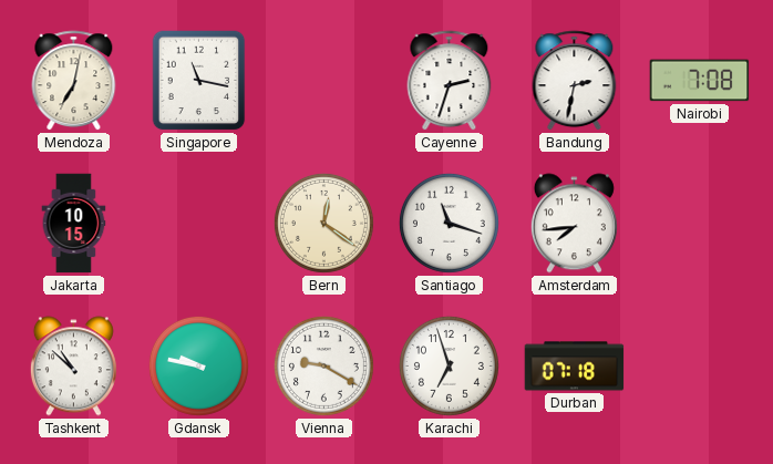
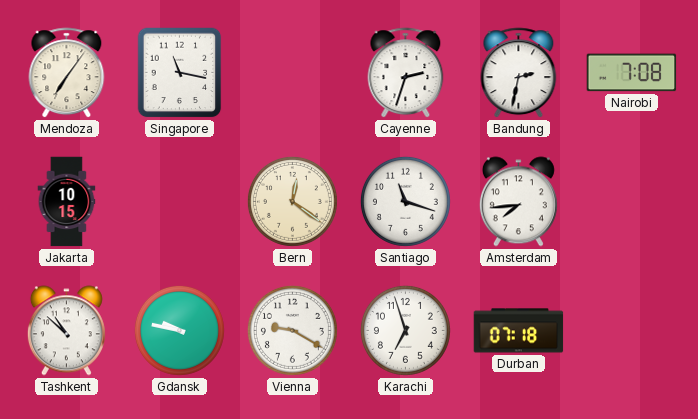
Mendoza: 7:02 -> 7:06
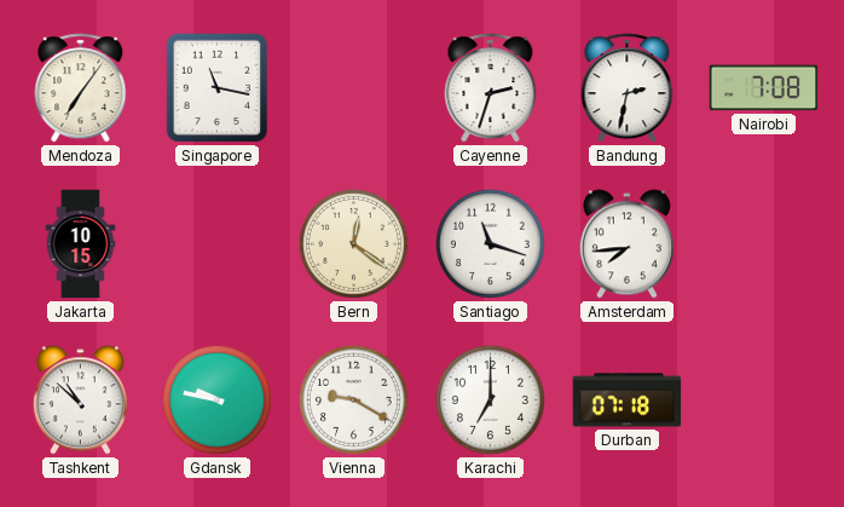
Karachi: 6:57 -> 7:00
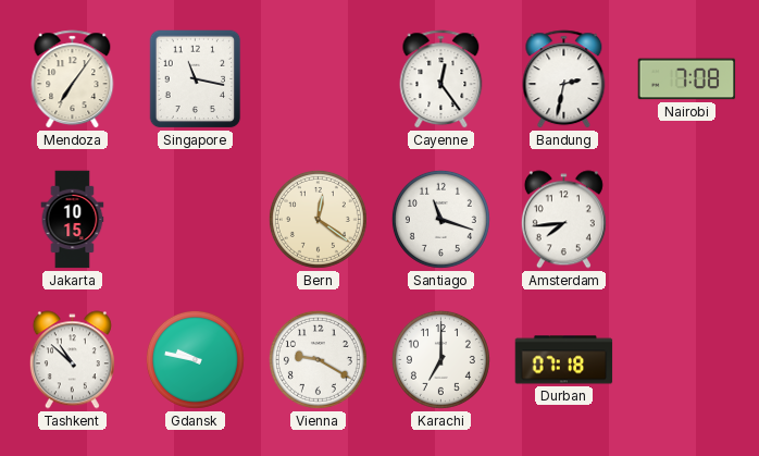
Cayenne: 2:33 -> 12:24
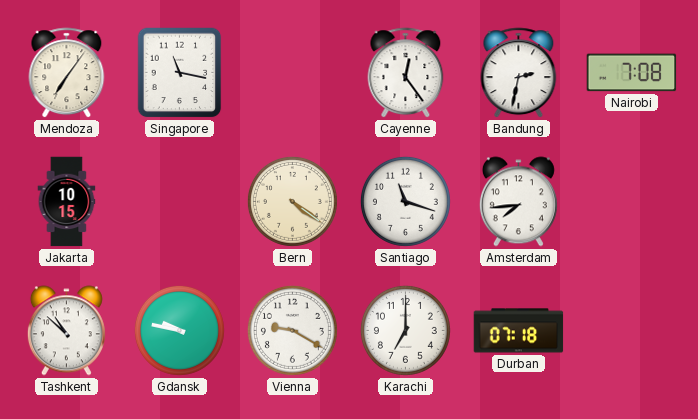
Bern: 12:21 -> 4:21
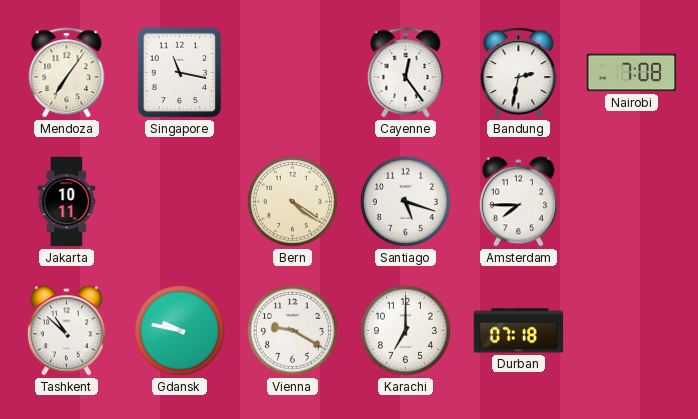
Jakarta: 10:15 -> 10:11
Santiago: 11:18 -> 5:18
Amsterdam: 7:44 -> 7:45
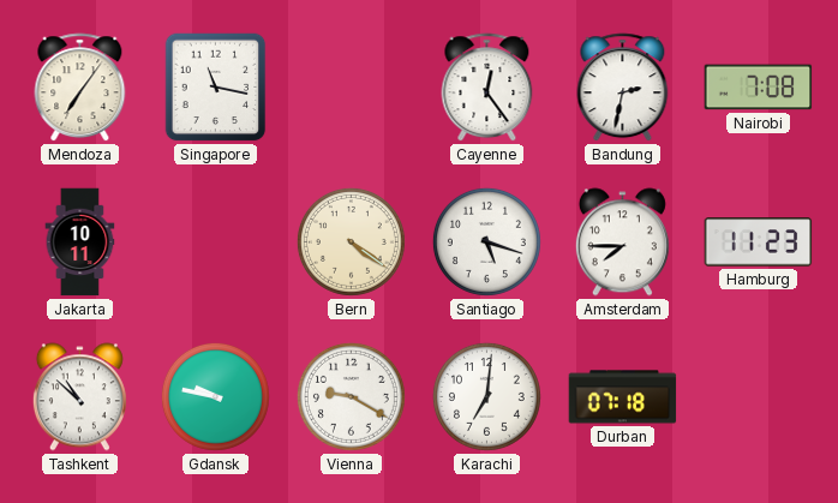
Hamburg: none -> 11:23
Karachi: 7:00 -> 7:01
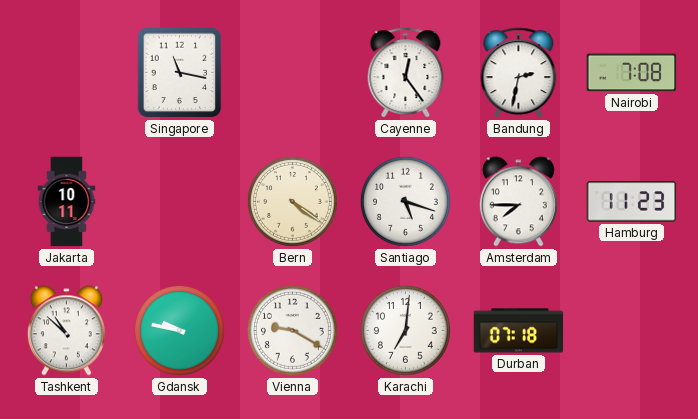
Mendoza: 7:06 -> none
